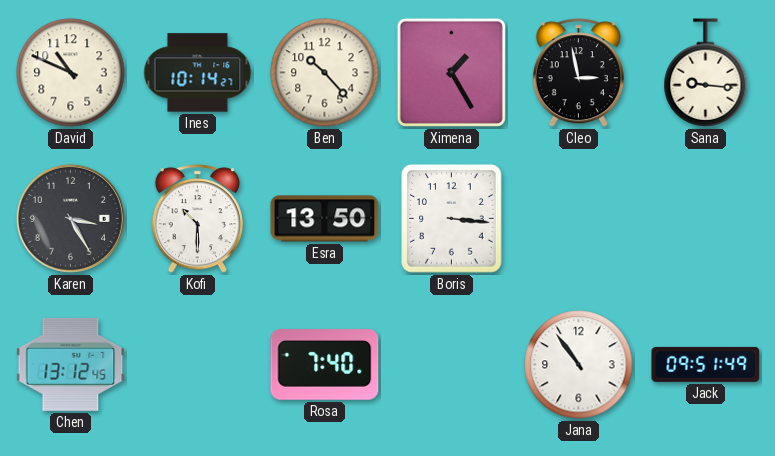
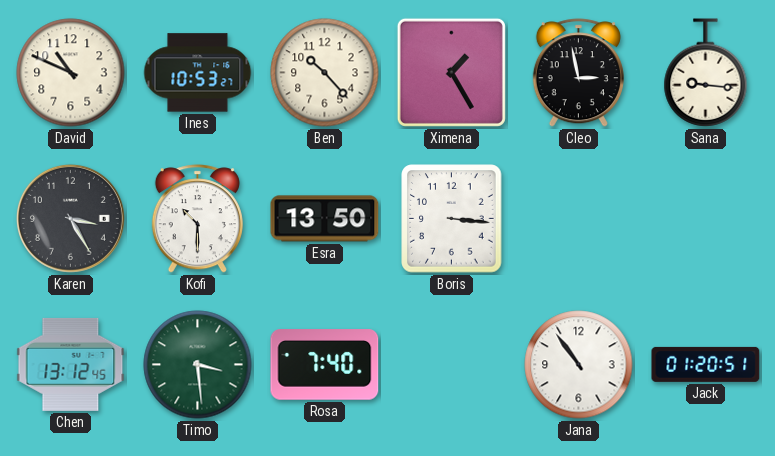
Ines: 10:14 -> 10:53
Timo: none -> 3:29
Jack: 09:51 -> 01:20
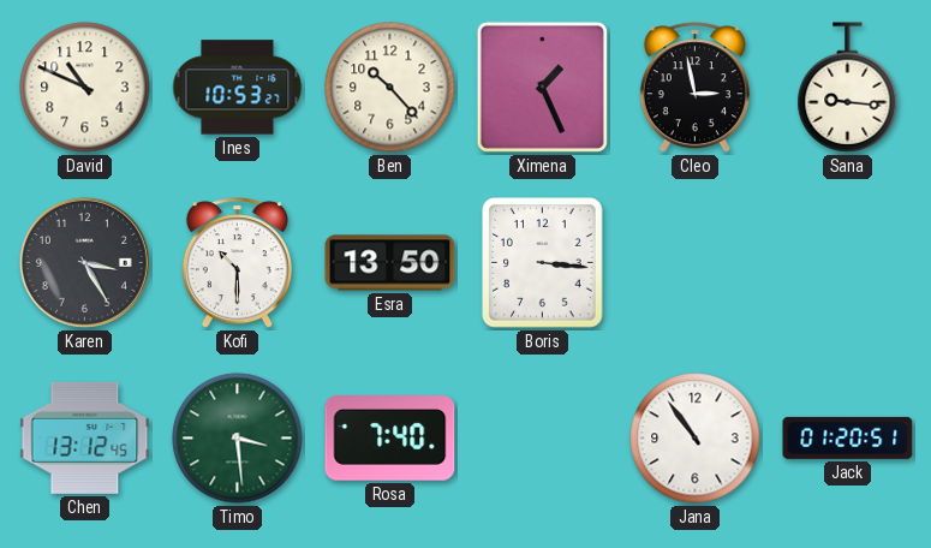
Ximena: 1:25 -> 1:26
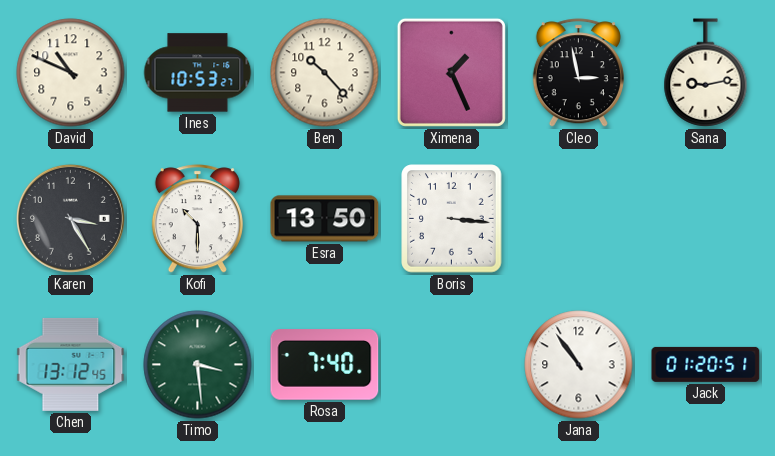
Sana: 9:16 -> 9:13
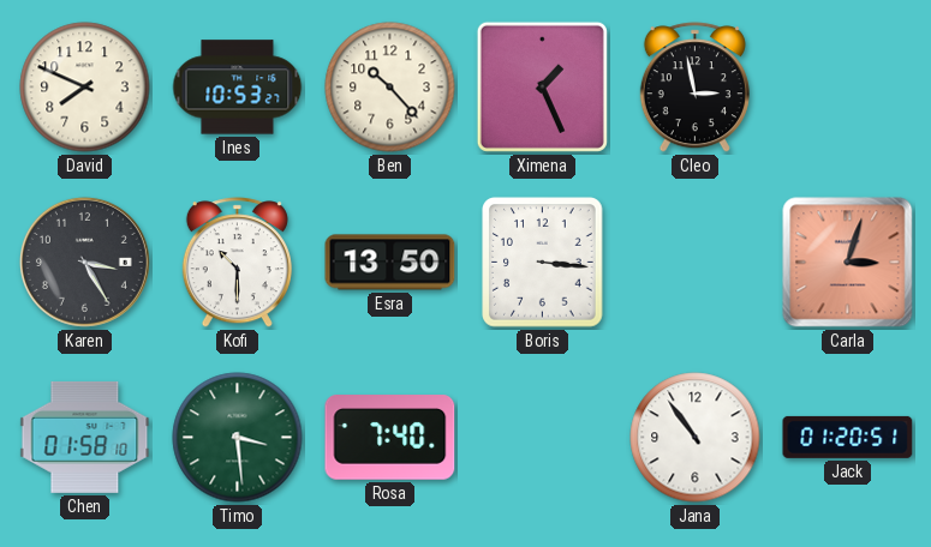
David: 10:49 -> 7:49
Sana: 9:13 -> none
Carla: none -> 3:03
Chen: 13:12 -> 01:58
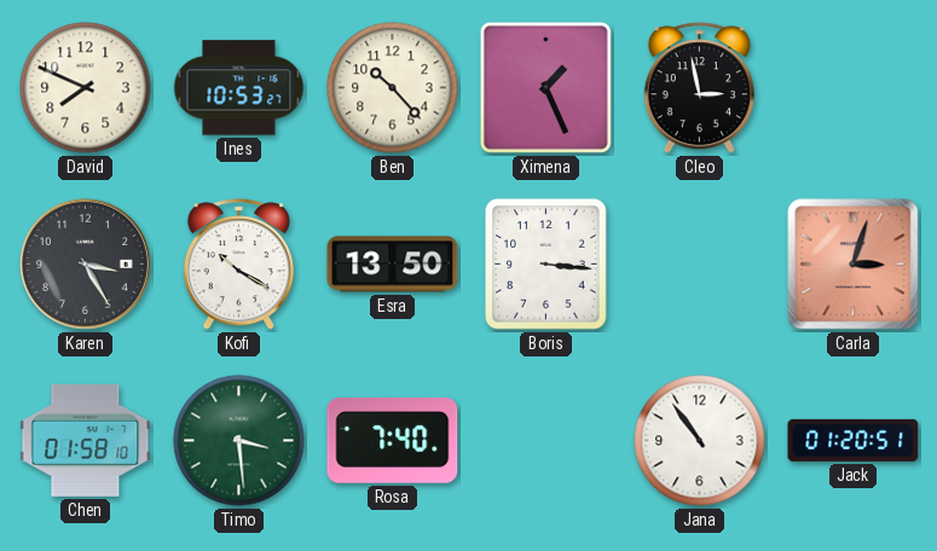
Kofi: 10:30 -> 10:20
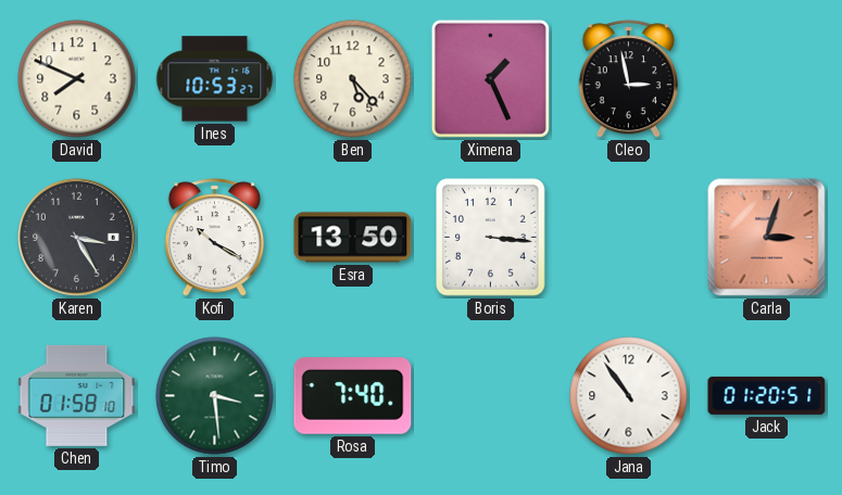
Ben: 10:23 -> 5:23
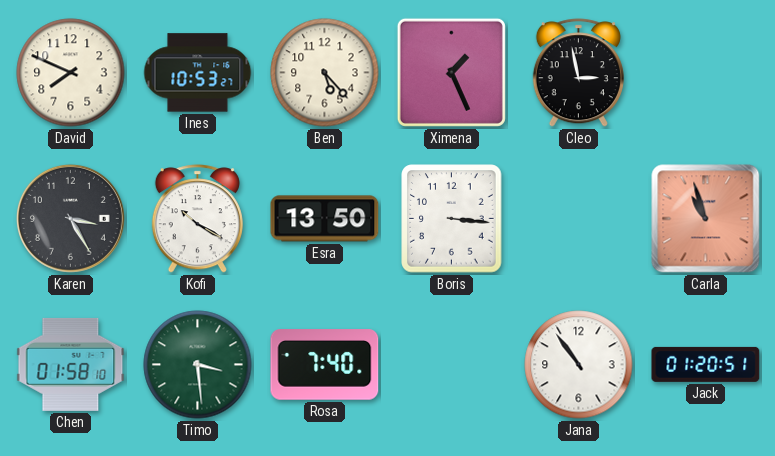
Carla: 3:03 -> 10:57
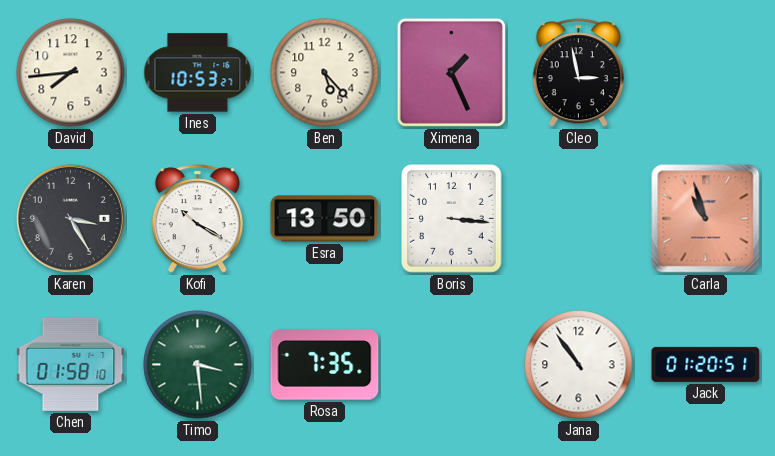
David: 7:49 -> 7:44
Rosa: 7:40 -> 7:35
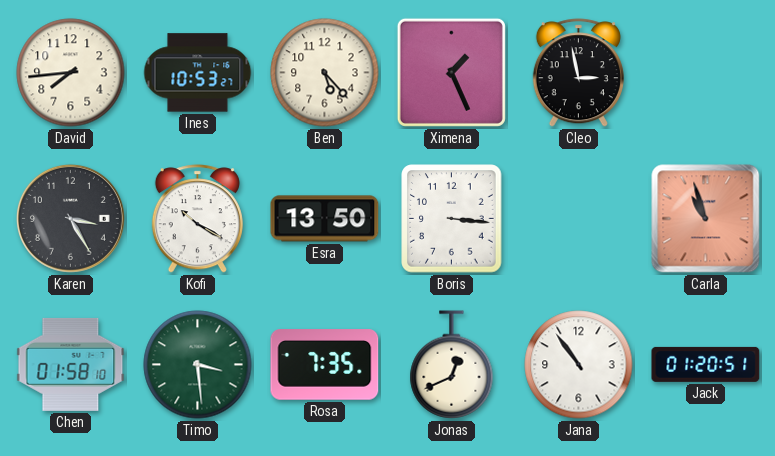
Jonas: none -> 12:41
